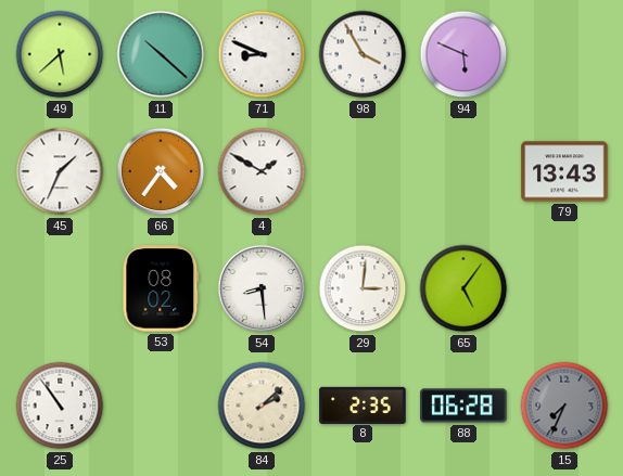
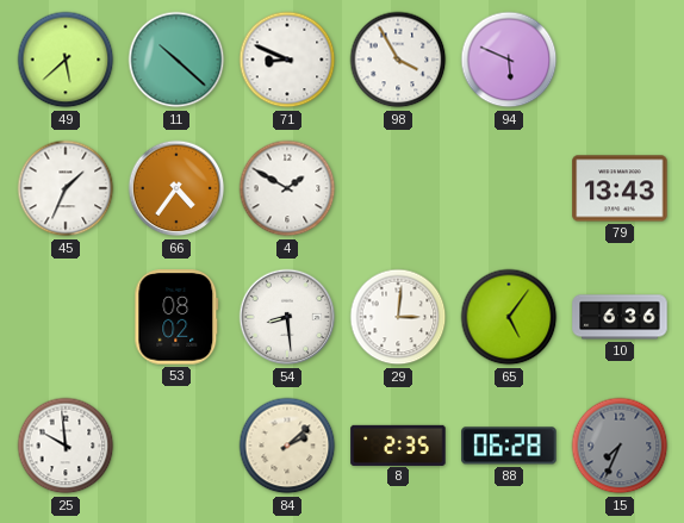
10: none -> 6:36
25: 10:54 -> 9:59
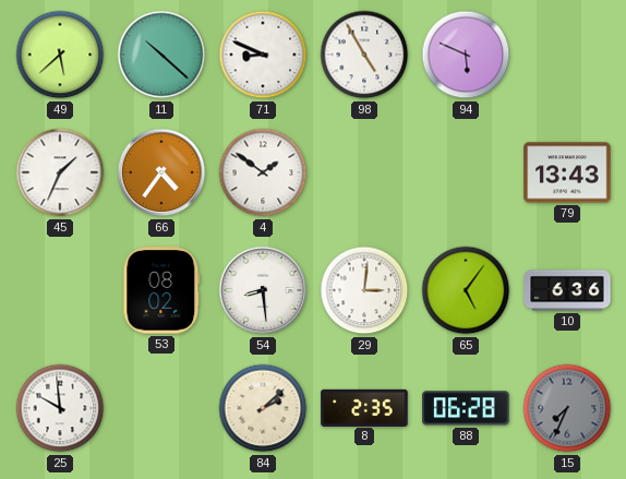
98: 3:55 -> 4:55
4: 1:50 -> 1:51
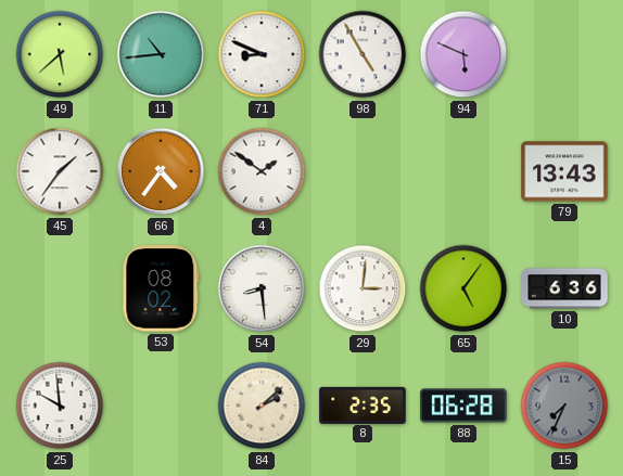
11: 10:22 -> 10:44
45: 1:34 -> 1:36
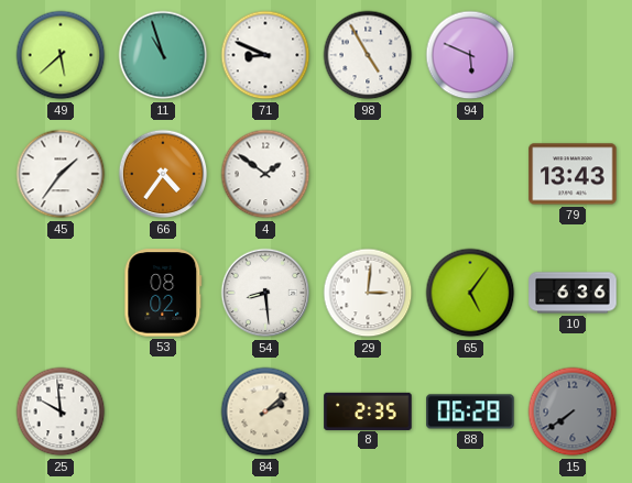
11: 10:44 -> 10:57
15: 7:34 -> 7:39
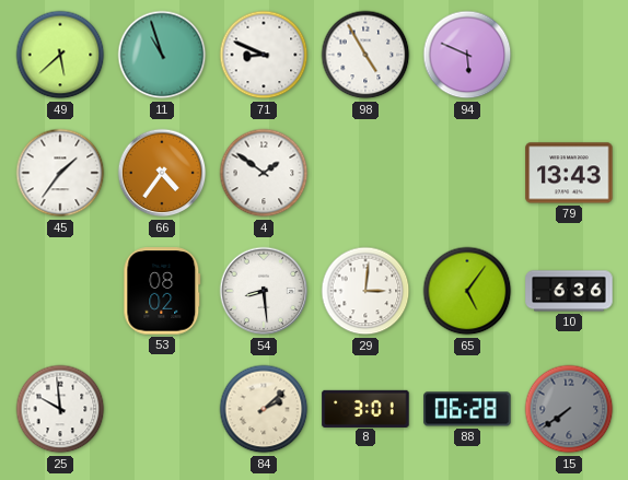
8: 2:35 -> 3:01
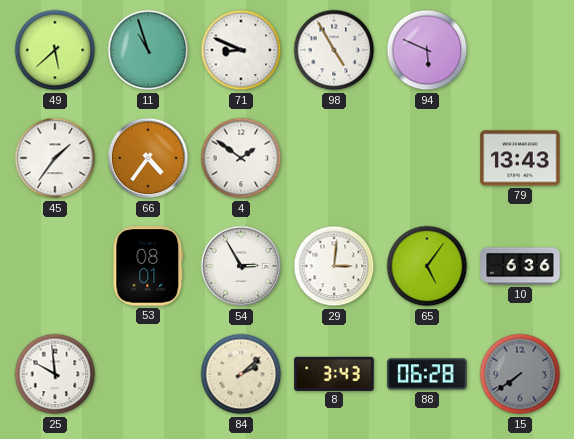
53: 08:02 -> 08:01
54: 8:29 -> 2:55
8: 3:01 -> 3:43
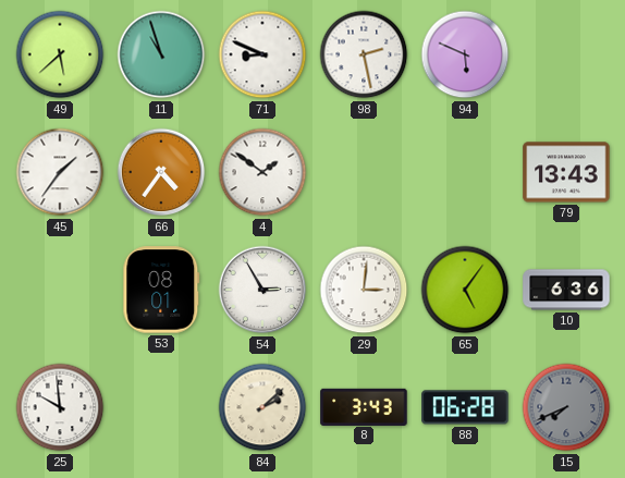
98: 4:55 -> 2:28
15: 7:39 -> 7:41
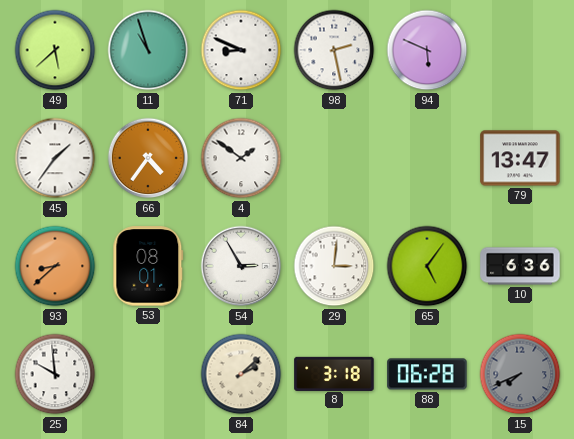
79: 13:43 -> 13:47
93: none -> 8:38
8: 3:43 -> 3:18
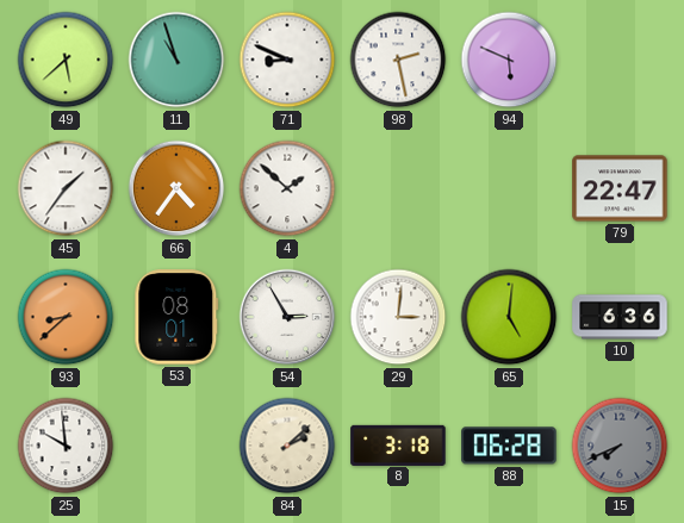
4: 1:51 -> 1:52
79: 13:47 -> 22:47
65: 5:06 -> 5:01
